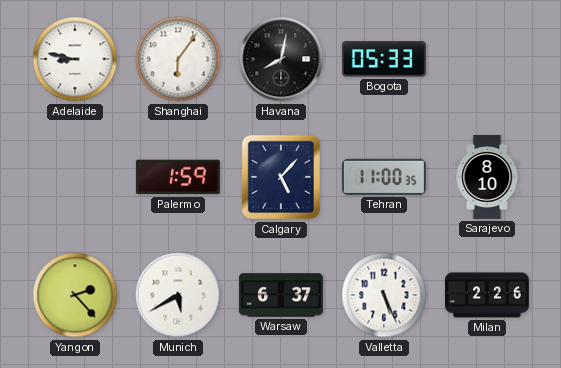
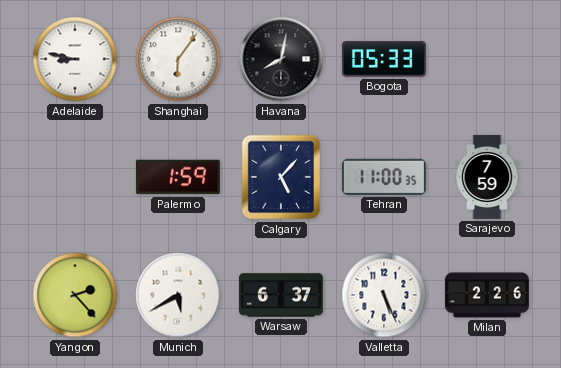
Sarajevo: 8:10 -> 7:59
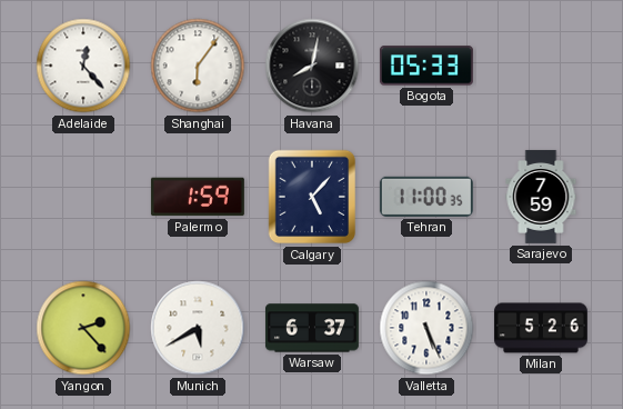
Adelaide: 8:47 -> 12:23
Milan: 2:26 -> 5:26
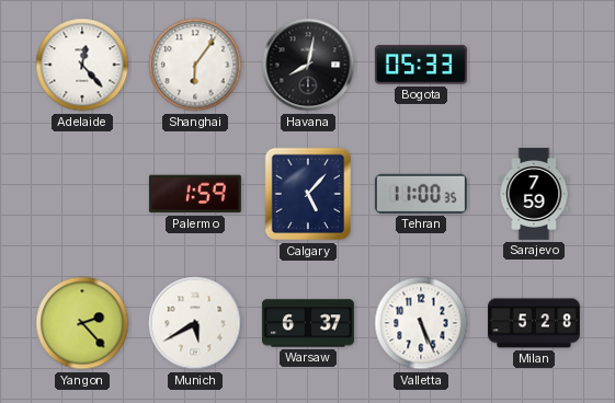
Milan: 5:26 -> 5:28
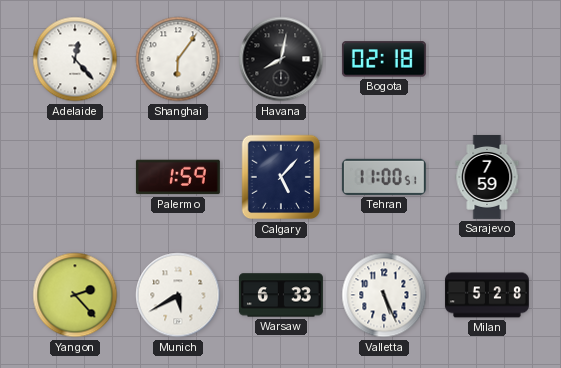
Bogota: 05:33 -> 02:18
Tehran: 11:00:35 -> 11:00:51
Warsaw: 6:37 -> 6:33
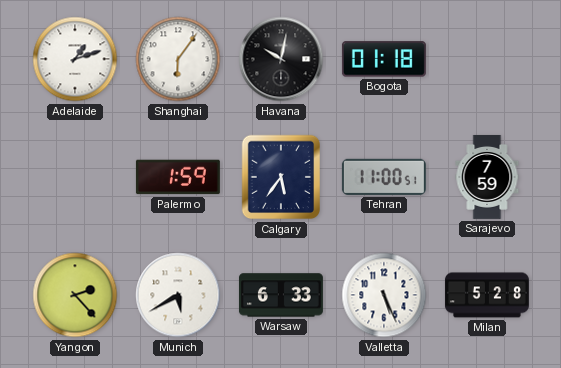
Adelaide: 12:23 -> 1:12
Havana: 8:02 -> 10:02
Bogota: 02:18 -> 01:18
Calgary: 5:07 -> 5:36
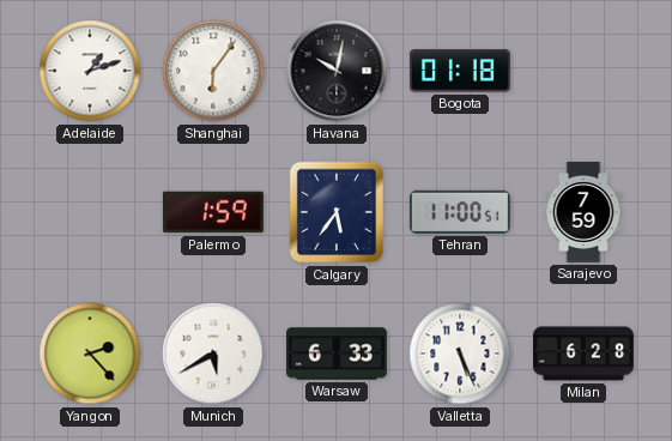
Milan: 5:28 -> 6:28
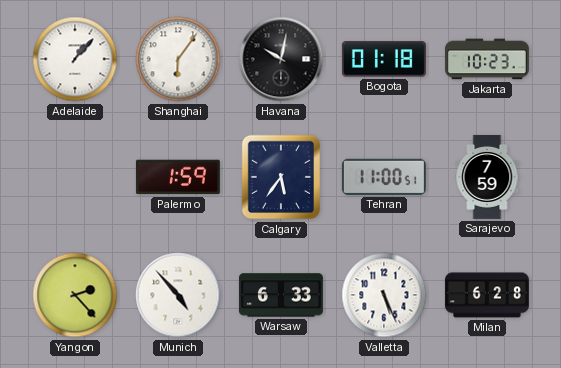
Adelaide: 1:12 -> 1:07
Jakarta: none -> 10:23
Munich: 5:40 -> 4:53
